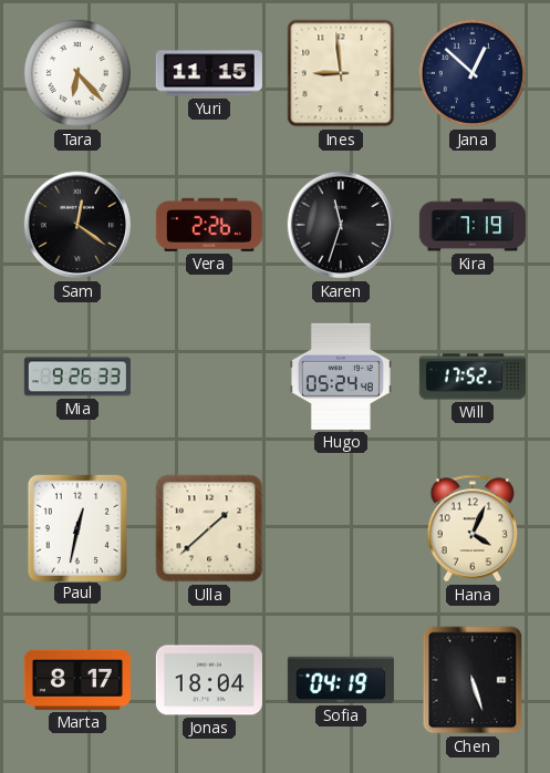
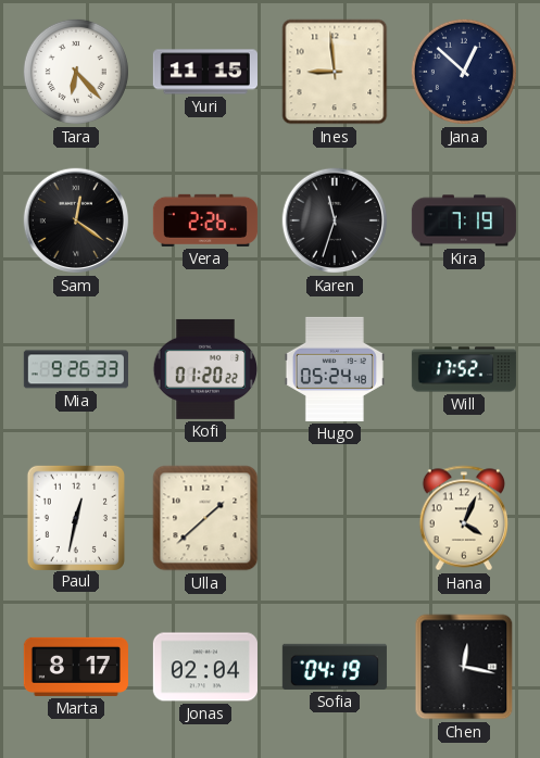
Kofi: none -> 01:20
Jonas: 18:04 -> 02:04
Chen: 5:27 -> 12:17
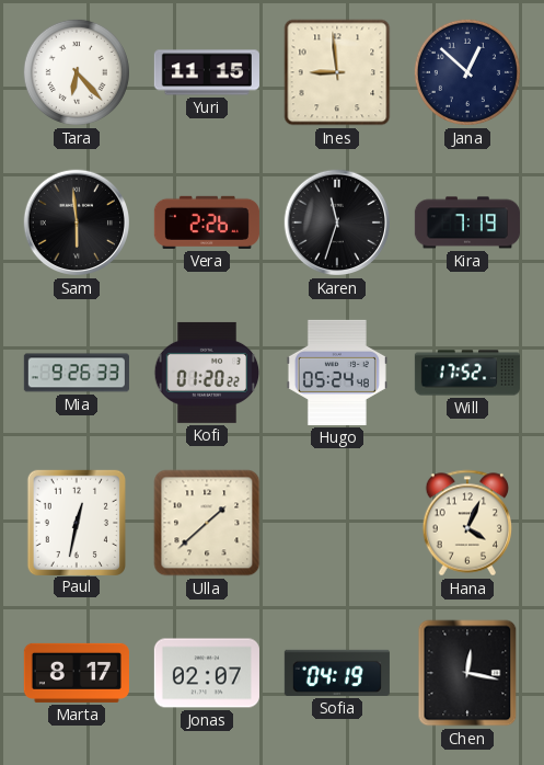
Sam: 12:21 -> 5:59
Jonas: 02:04 -> 02:07
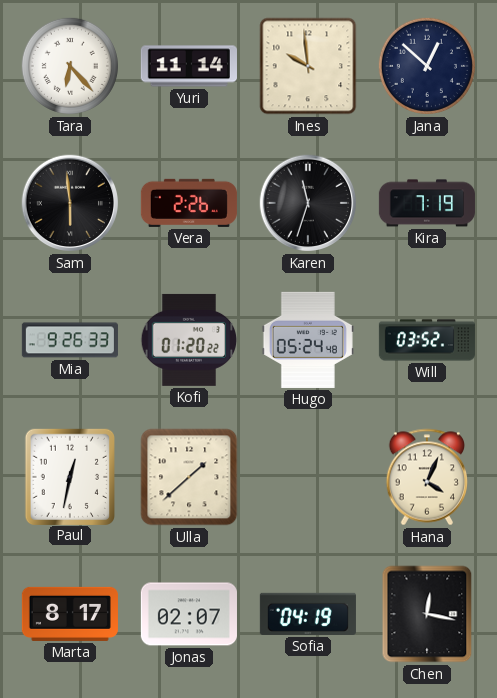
Yuri: 11:15 -> 11:14
Ines: 8:59 -> 9:59
Will: 17:52 -> 03:52
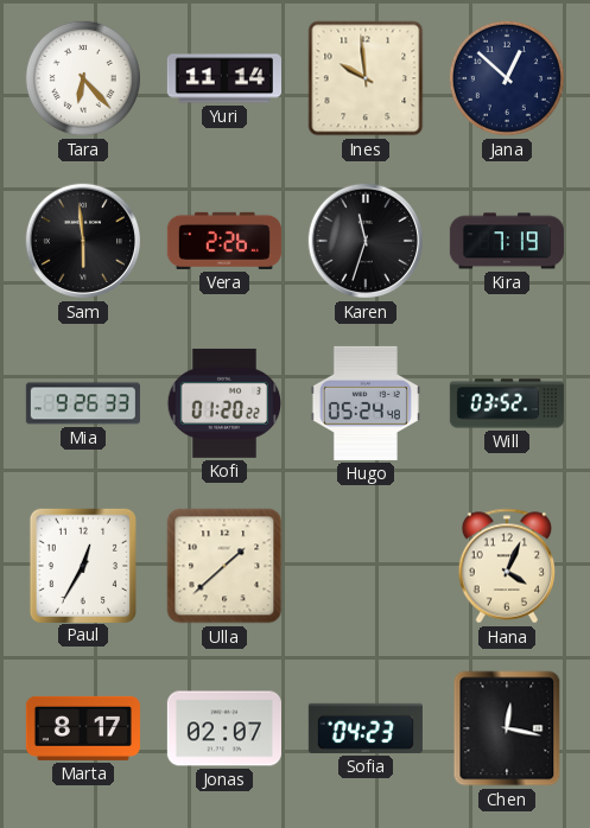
Paul: 12:32 -> 12:35
Sofia: 04:19 -> 04:23
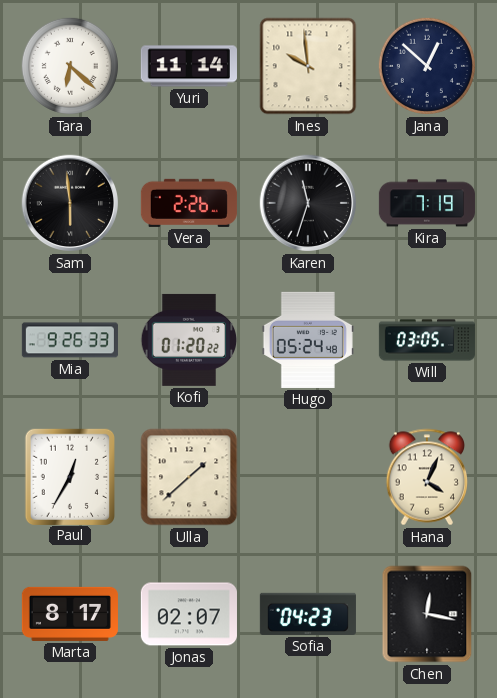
Tara: 6:23 -> 6:22
Will: 03:52 -> 03:05
